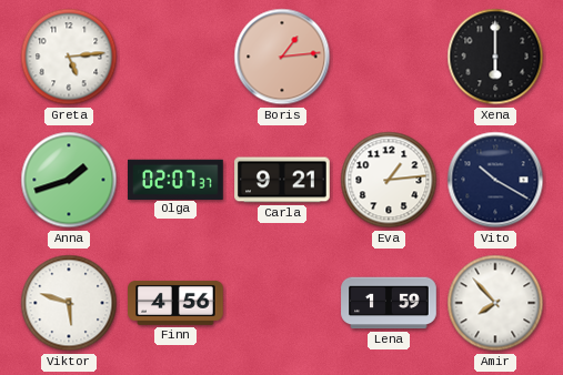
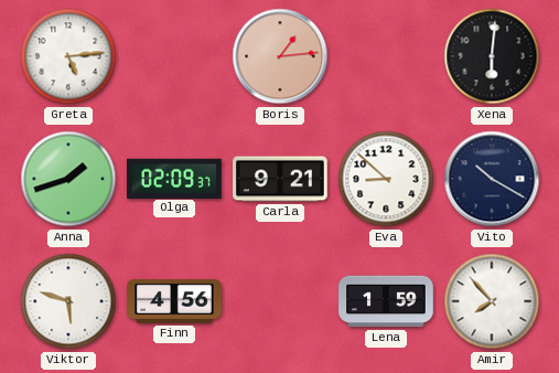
Xena: 6:00 -> 6:01
Olga: 02:07 -> 02:09
Eva: 1:14 -> 8:52
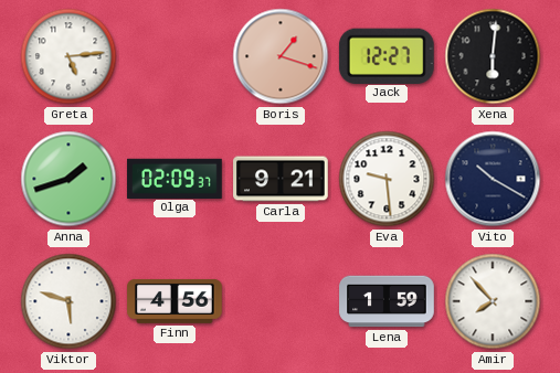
Boris: 1:14 -> 1:18
Jack: none -> 12:27
Eva: 8:52 -> 9:29
